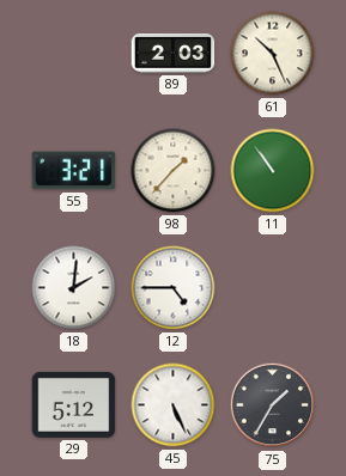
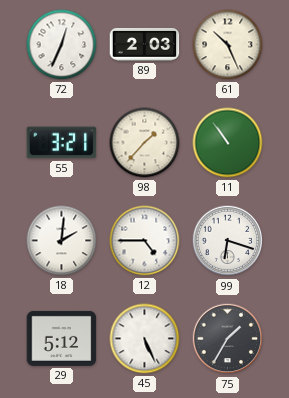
72: none -> 12:34
99: none -> 6:18
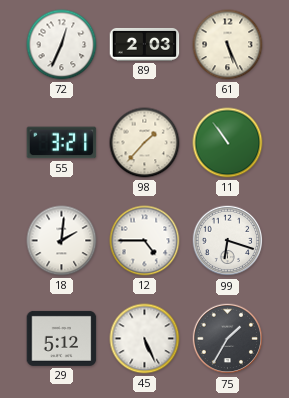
61: 10:26 -> 5:26
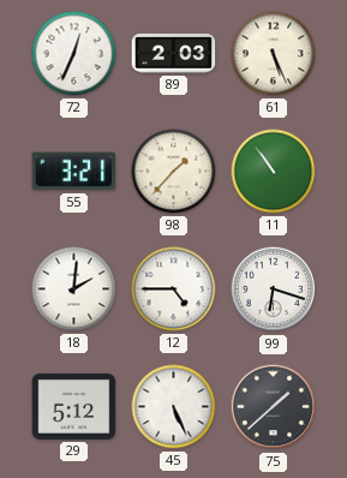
75: 1:35 -> 1:38
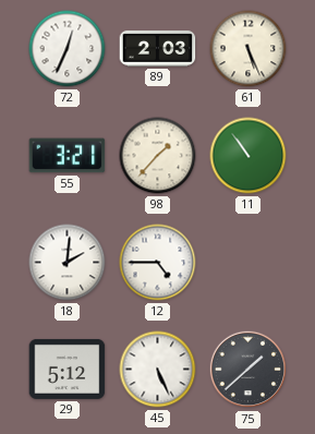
99: 6:18 -> none
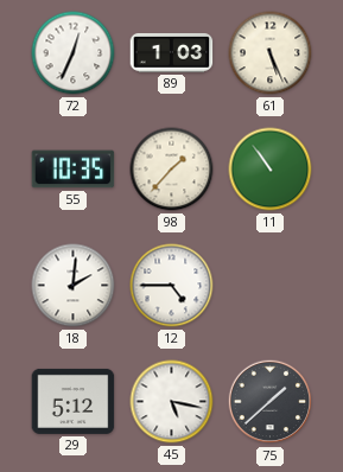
89: 2:03 -> 1:03
55: 3:21 -> 10:35
45: 5:26 -> 5:17
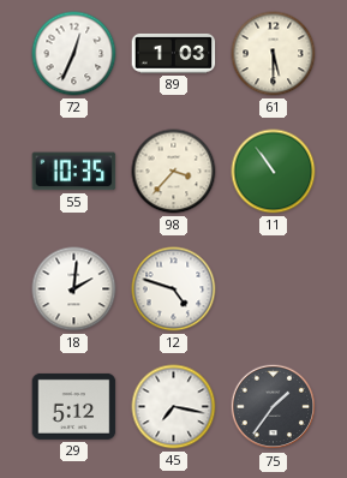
61: 5:26 -> 5:30
98: 1:37 -> 3:37
12: 4:45 -> 4:48
45: 5:17 -> 7:17
75: 1:38 -> 1:36
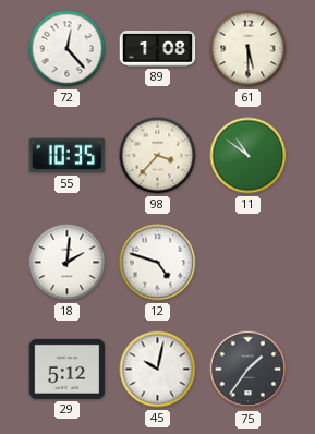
72: 12:34 -> 12:23
89: 1:03 -> 1:08
11: 10:54 -> 10:51
45: 7:17 -> 10:02
